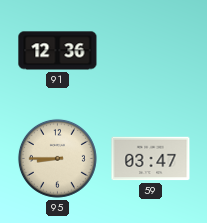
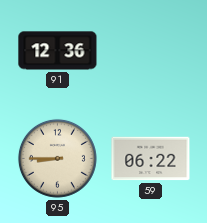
59: 03:47 -> 06:22
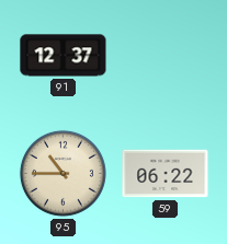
91: 12:36 -> 12:37
95: 8:45 -> 10:45
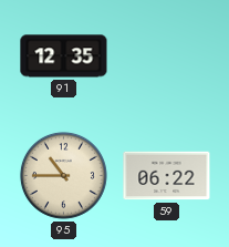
91: 12:37 -> 12:35
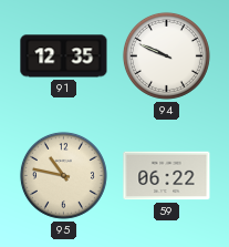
94: none -> 9:49
95: 10:45 -> 10:47
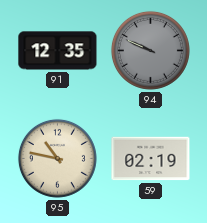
94 dial: white -> grey
59: 06:22 -> 02:19
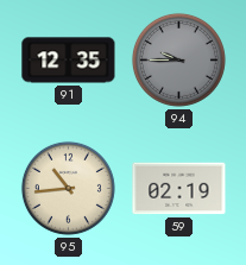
94: 9:49 -> 9:45
95: 10:47 -> 10:44
